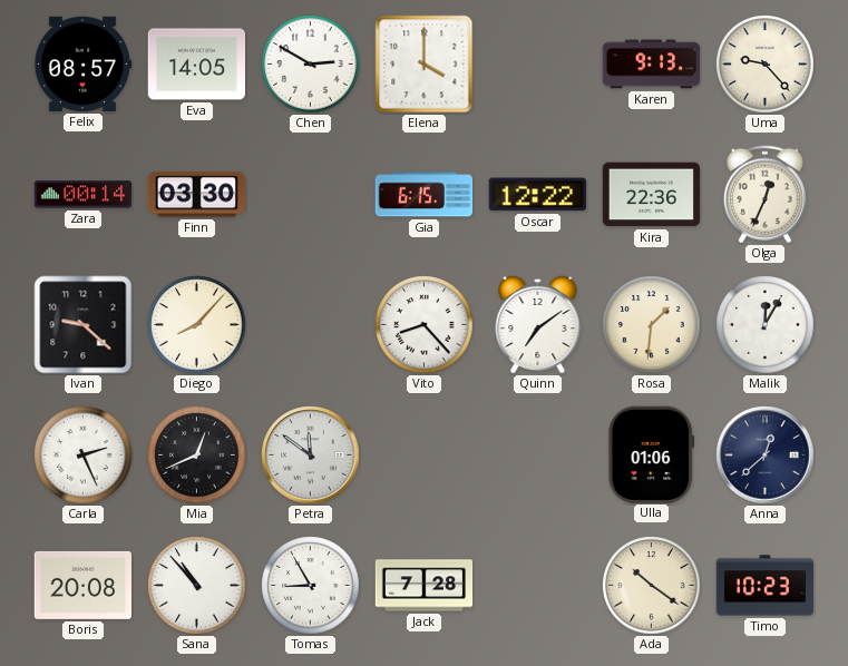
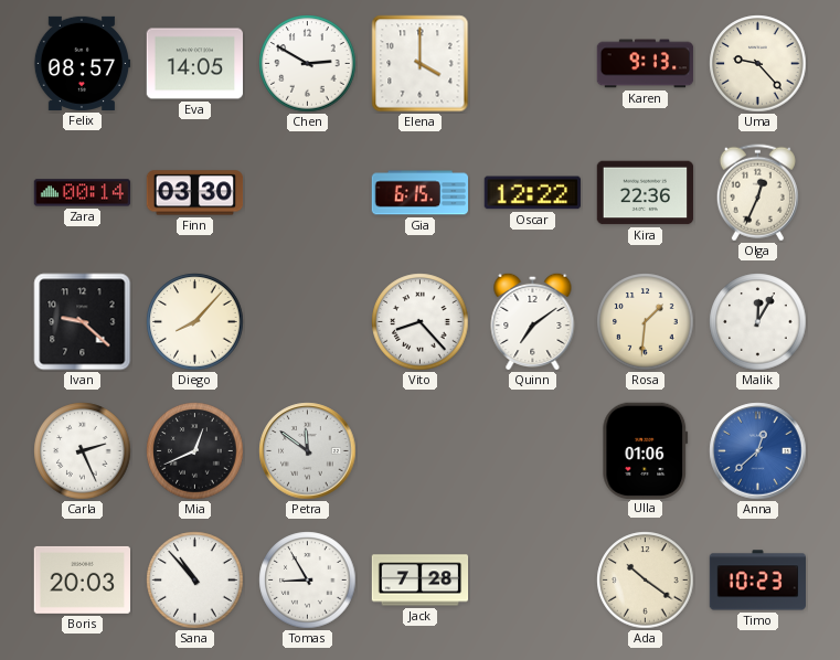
Anna dial: navy -> blue
Boris: 20:08 -> 20:03
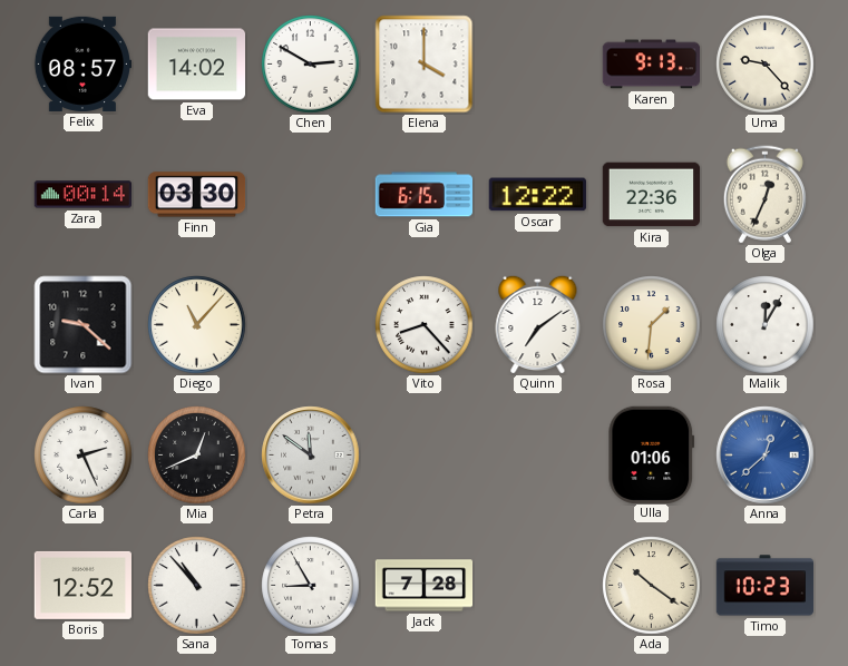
Eva: 14:05 -> 14:02
Diego: 8:07 -> 11:07
Boris: 20:03 -> 12:52
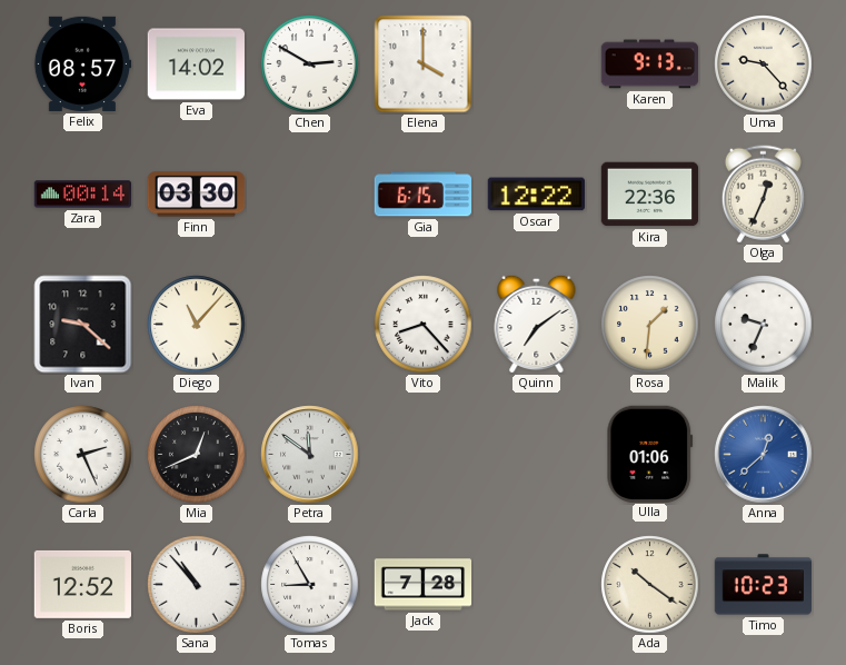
Malik: 12:05 -> 9:34
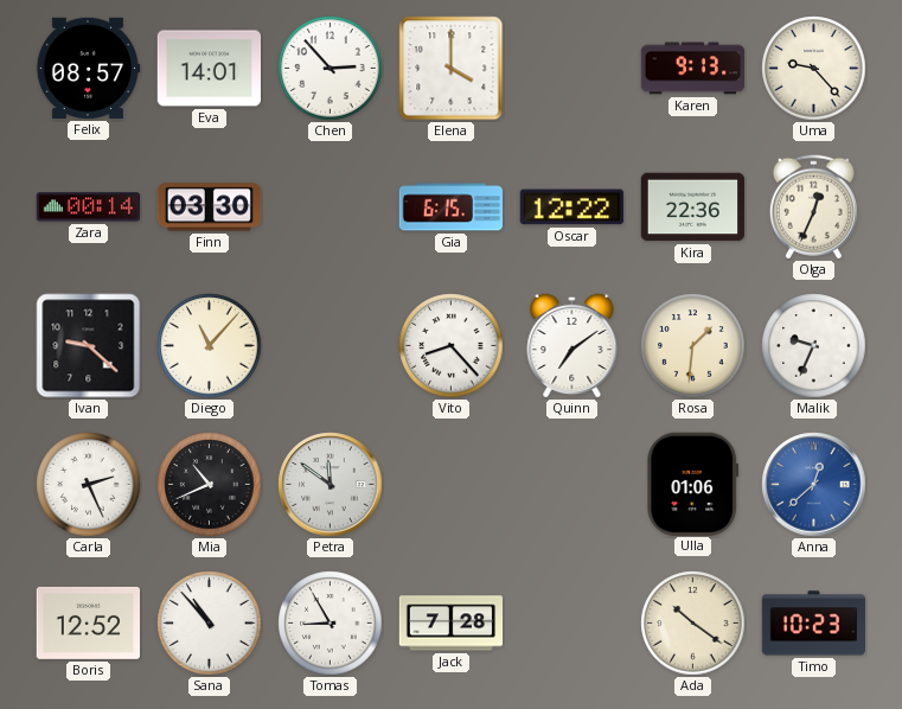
Eva: 14:02 -> 14:01
Chen: 2:50 -> 2:53
Mia: 12:41 -> 10:41
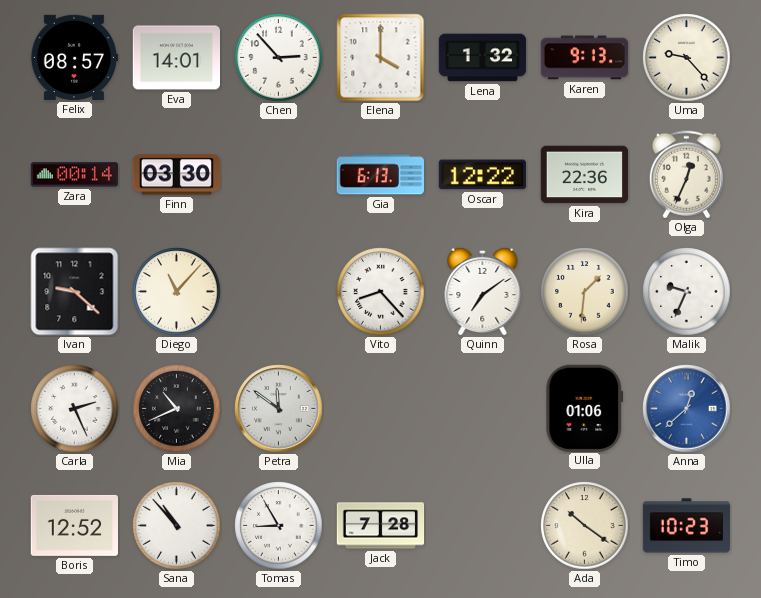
Lena: none -> 1:32
Gia: 6:15 -> 6:13
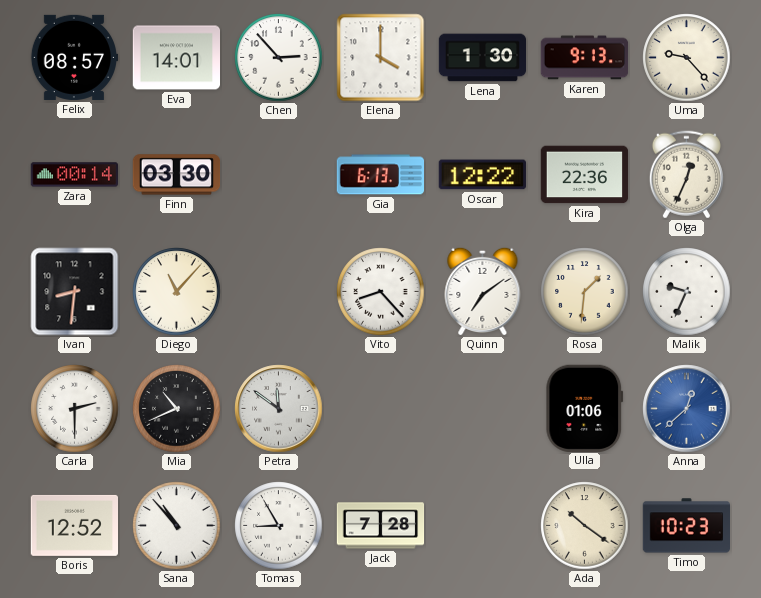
Lena: 1:32 -> 1:30
Ivan: 9:22 -> 8:31
Carla: 2:26 -> 2:30
